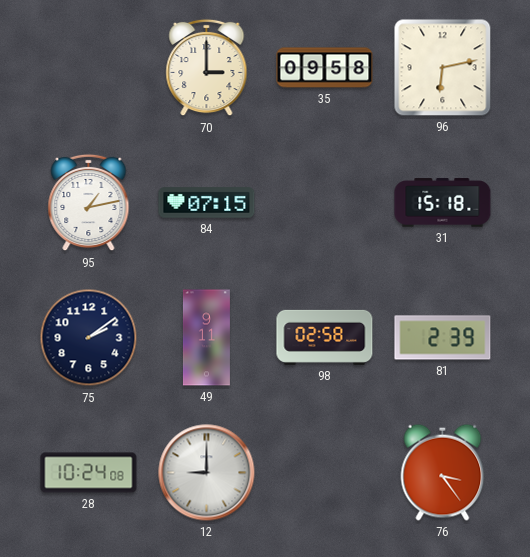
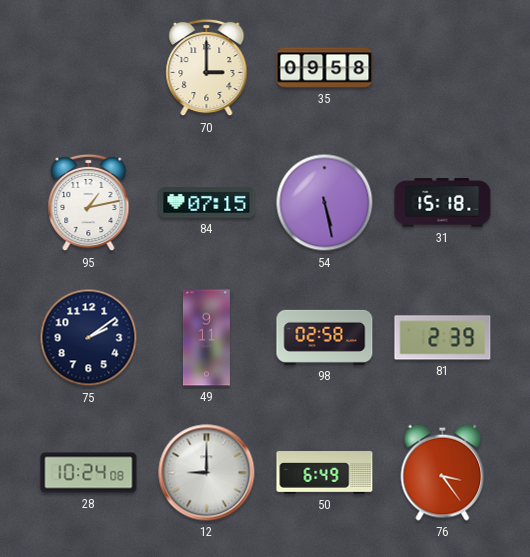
96: 6:13 -> none
54: none -> 5:28
50: none -> 6:49
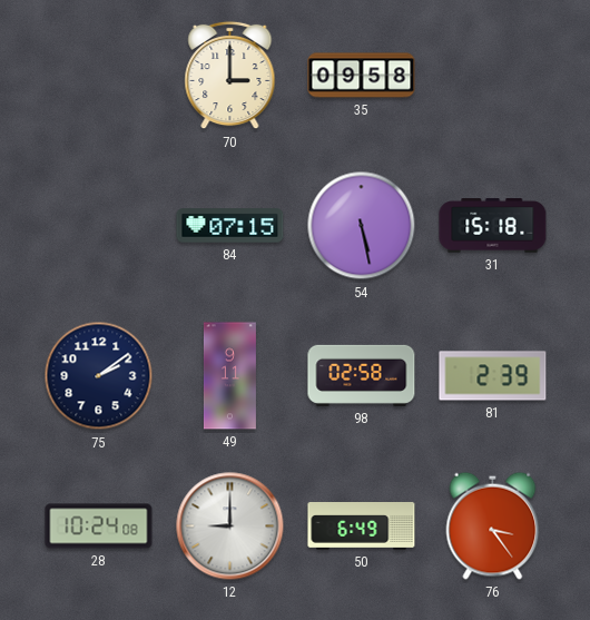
95: 1:13 -> none
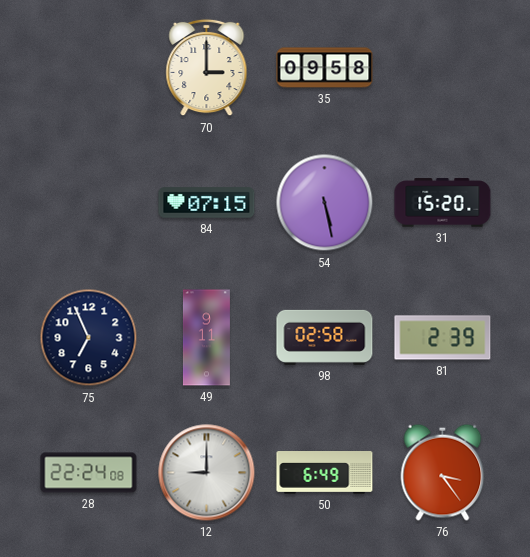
31: 15:18 -> 15:20
75: 2:09 -> 6:56
28: 10:24 -> 22:24
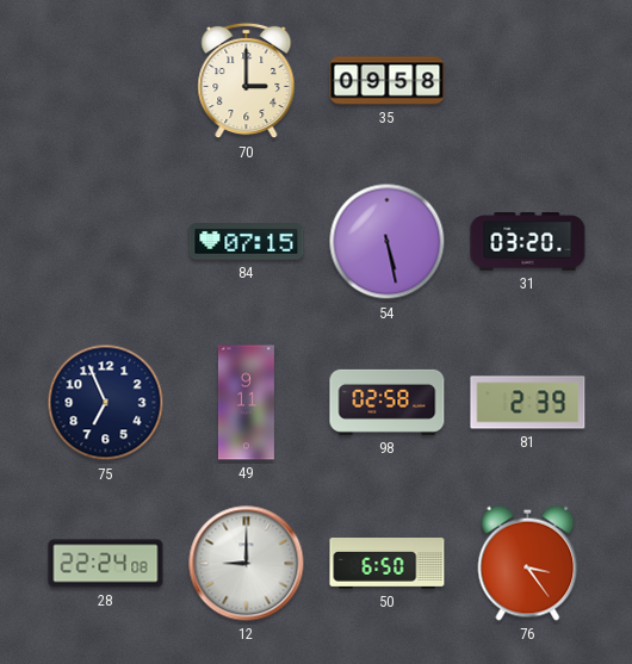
31: 15:20 -> 03:20
50: 6:49 -> 6:50
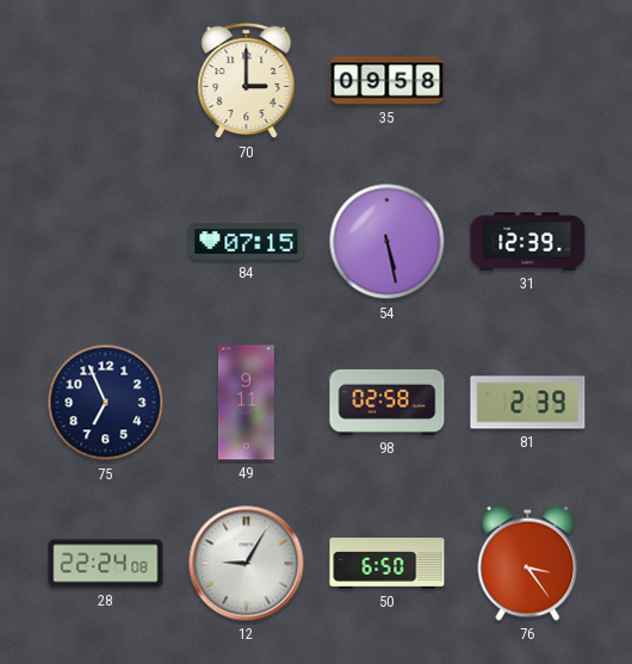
31: 03:20 -> 12:39
12: 9:00 -> 9:05
